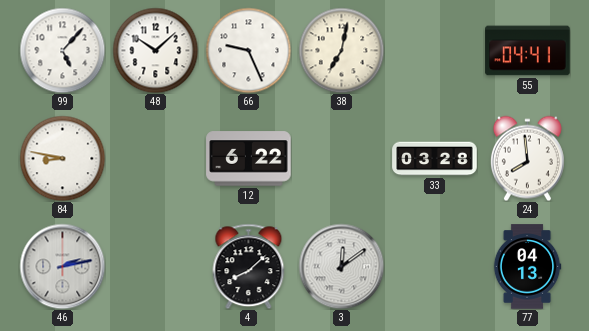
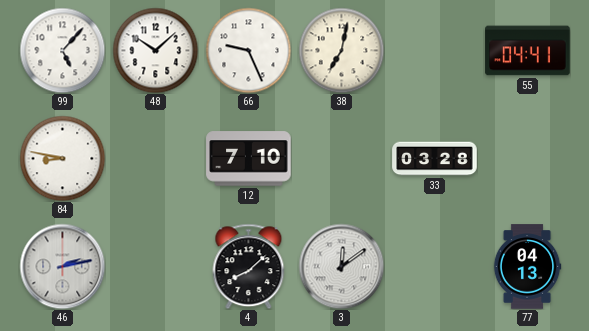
12: 6:22 -> 7:10
24: 7:59 -> none
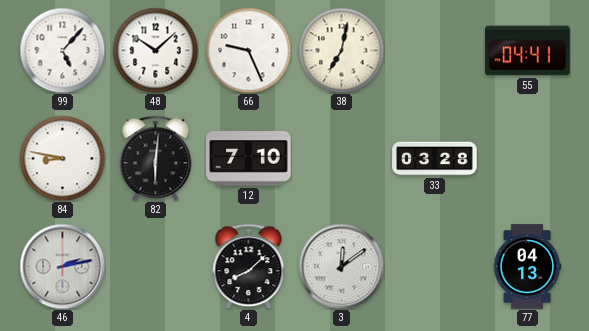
82: none -> 6:01
